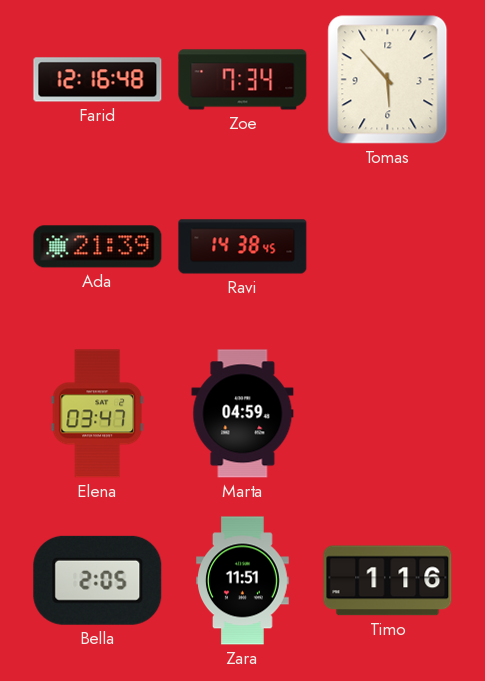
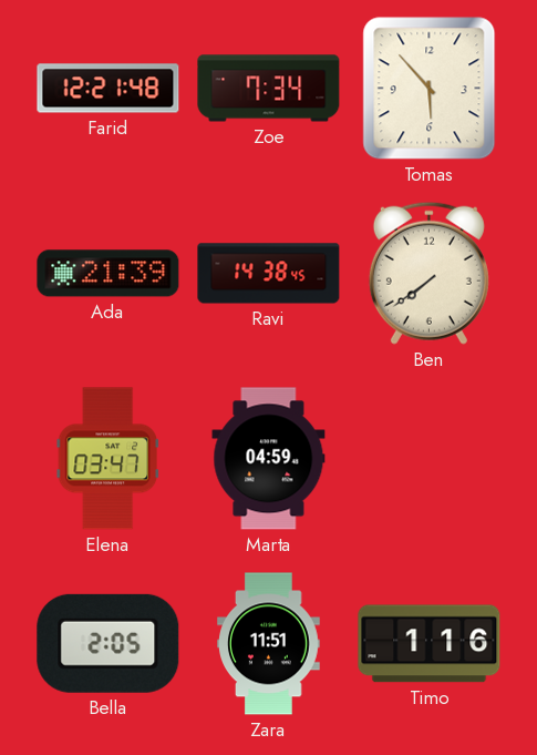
Farid: 12:16 -> 12:21
Ben: none -> 7:39
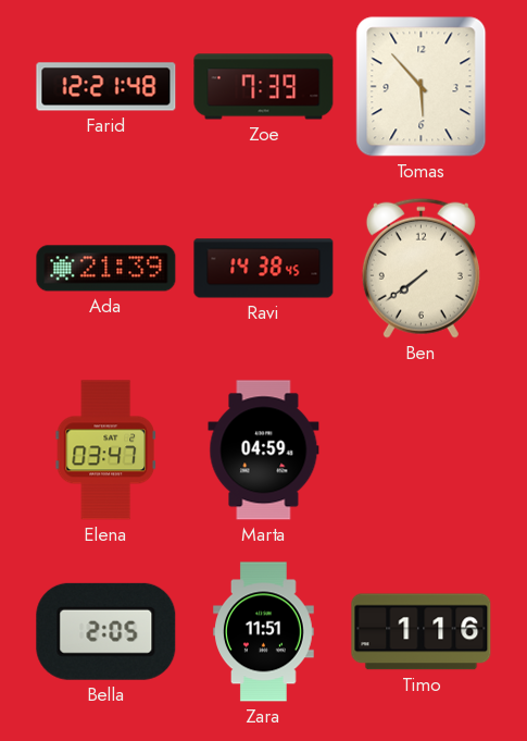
Zoe: 7:34 -> 7:39
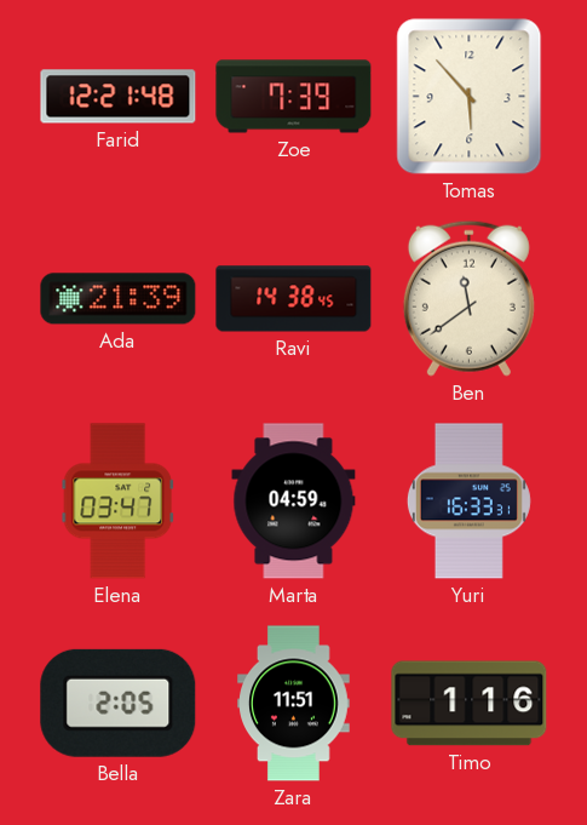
Ben: 7:39 -> 11:39
Yuri: none -> 16:33
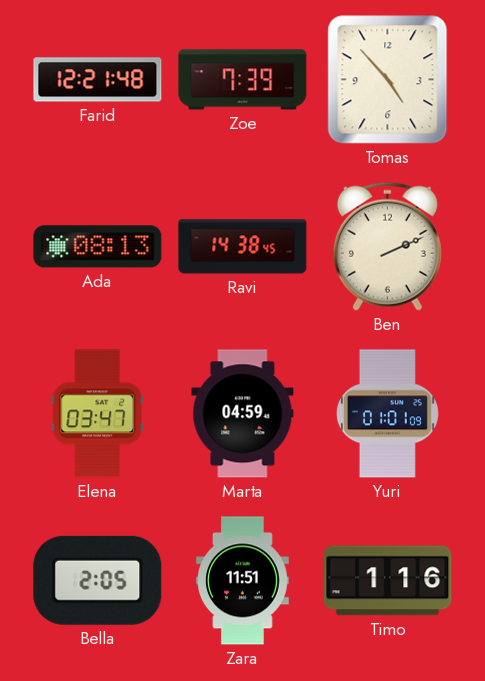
Tomas: 5:53 -> 4:53
Ada: 21:39 -> 08:13
Ben: 11:39 -> 2:11
Yuri: 16:33 -> 01:01
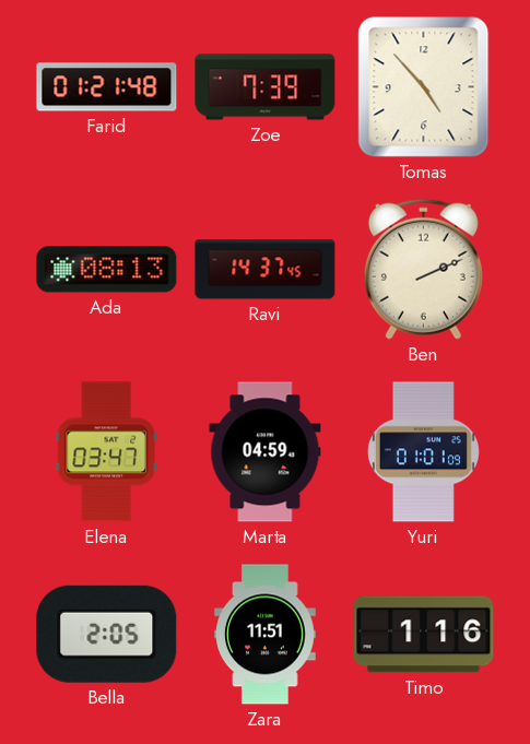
Farid: 12:21 -> 01:21
Ravi: 14:38 -> 14:37
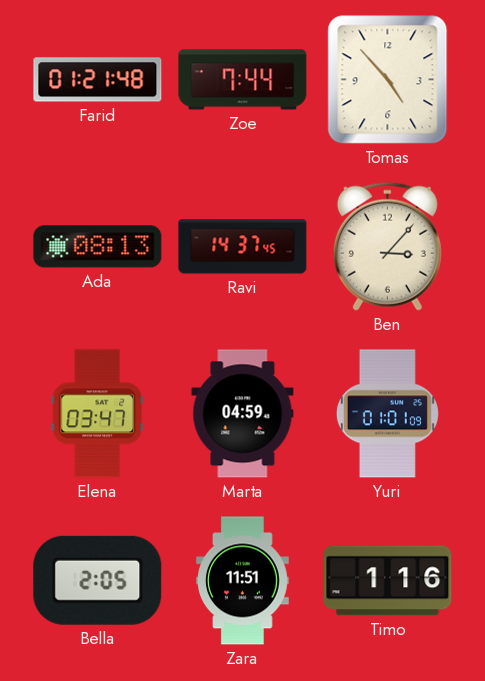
Zoe: 7:39 -> 7:44
Ben: 2:11 -> 3:07
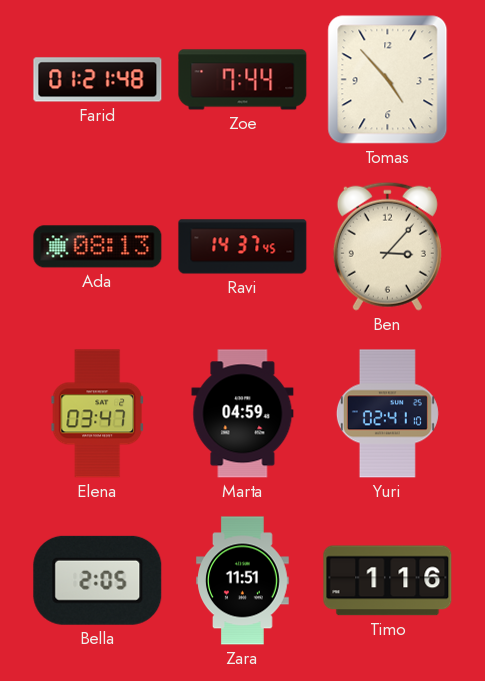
Yuri: 01:01 -> 02:41
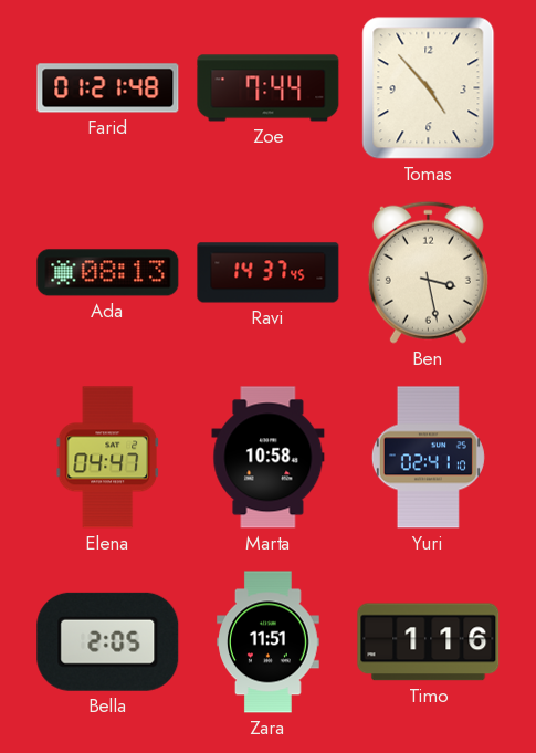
Ben: 3:07 -> 3:28
Elena: 03:47 -> 04:47
Marta: 04:59 -> 10:58
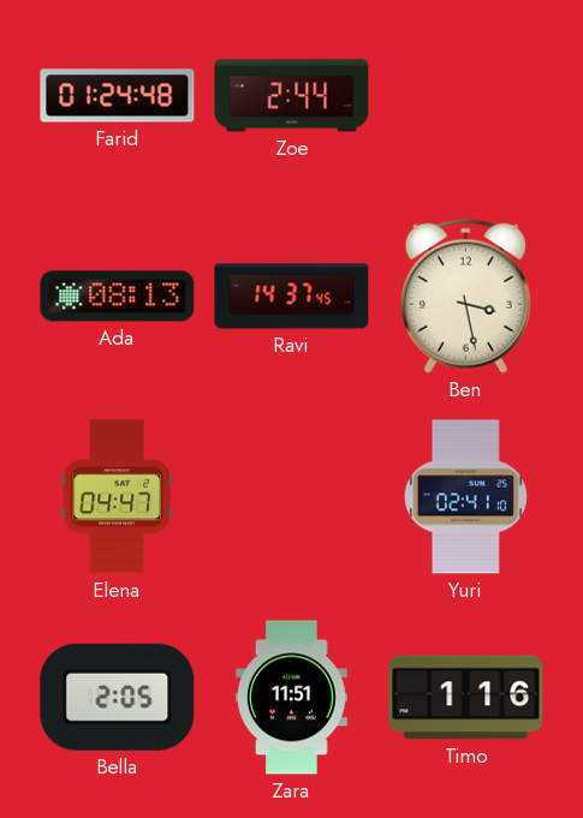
Farid: 01:21 -> 01:24
Zoe: 7:44 -> 2:44
Tomas: 4:53 -> none
Marta: 10:58 -> none
